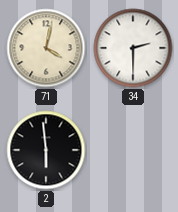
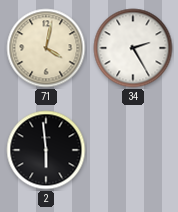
34: 2:30 -> 2:25
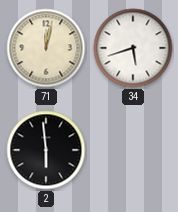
71: 4:02 -> 12:02
34: 2:25 -> 5:42
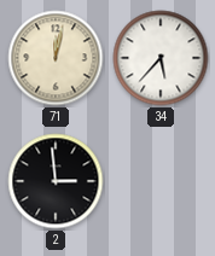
34: 5:42 -> 5:37
2: 5:59 -> 2:59
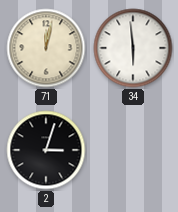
34: 5:37 -> 5:59
2: 2:59 -> 3:03
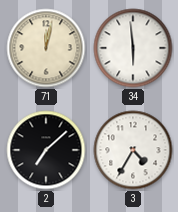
2: 3:03 -> 7:08
3: none -> 4:35
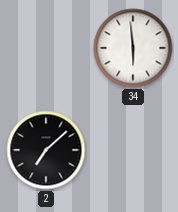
71: 12:02 -> none
3: 4:35 -> none
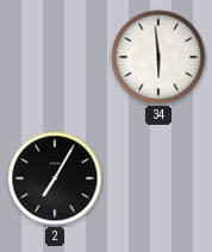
2: 7:08 -> 7:05
